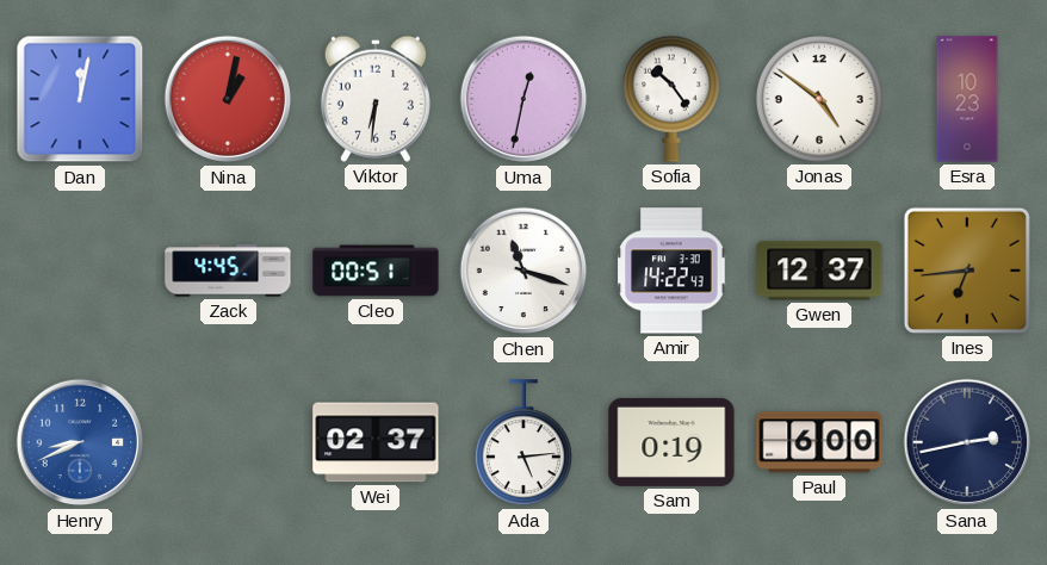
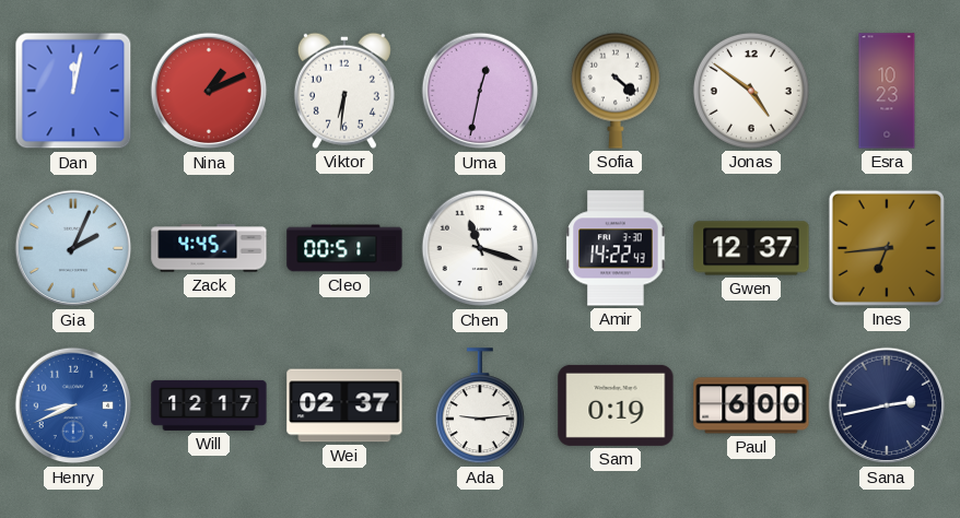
Nina: 1:02 -> 1:11
Sofia: 10:24 -> 4:22
Gia: none -> 2:04
Will: none -> 12:17
Ada: 5:14 -> 9:14
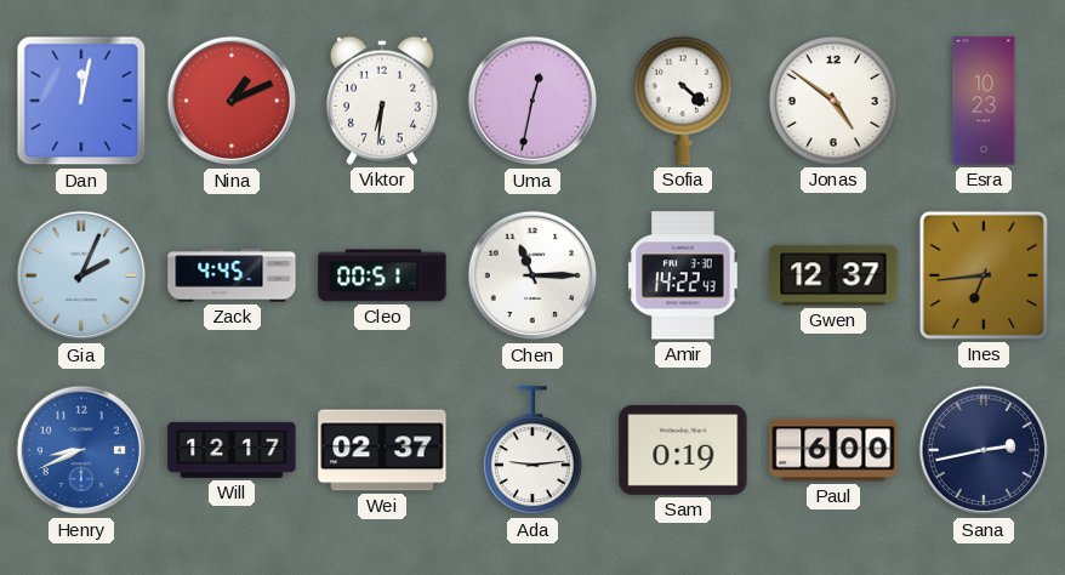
Chen: 11:18 -> 11:15
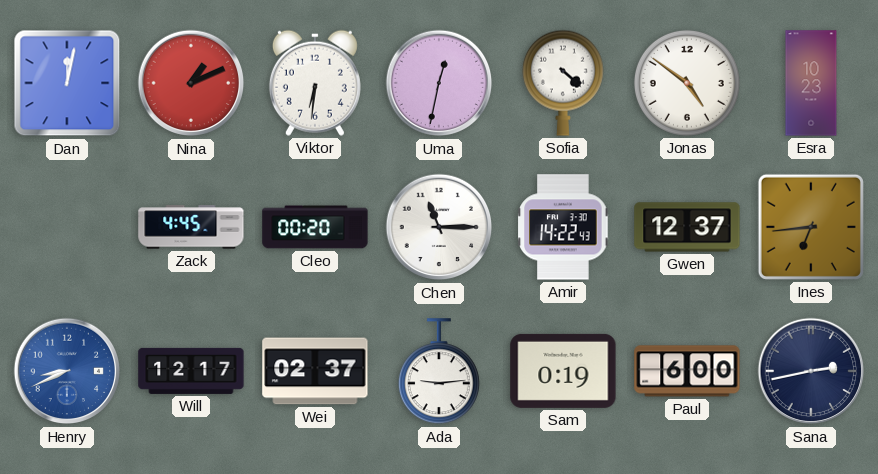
Gia: 2:04 -> none
Cleo: 00:51 -> 00:20
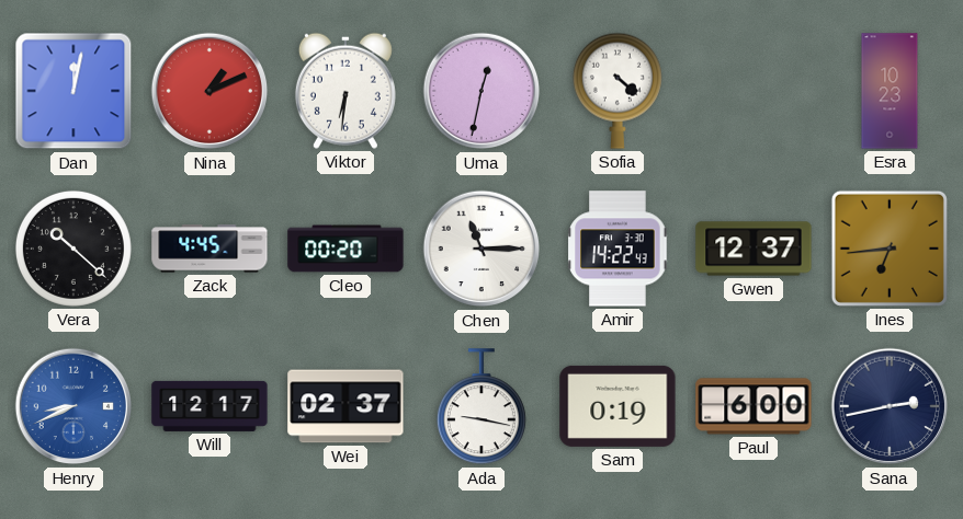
Jonas: 4:51 -> none
Vera: none -> 10:22
Ada: 9:14 -> 9:17
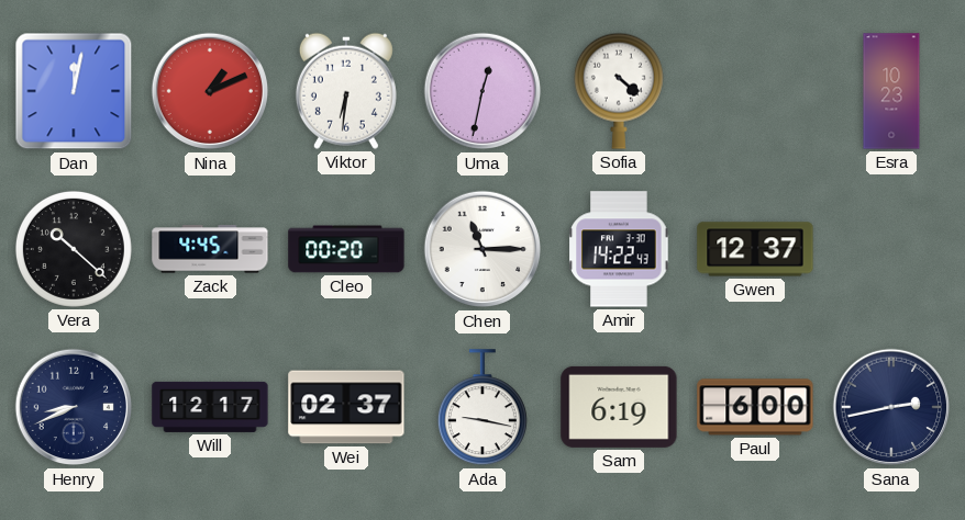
Ines: 6:44 -> none
Henry dial: blue -> navy
Sam: 0:19 -> 6:19
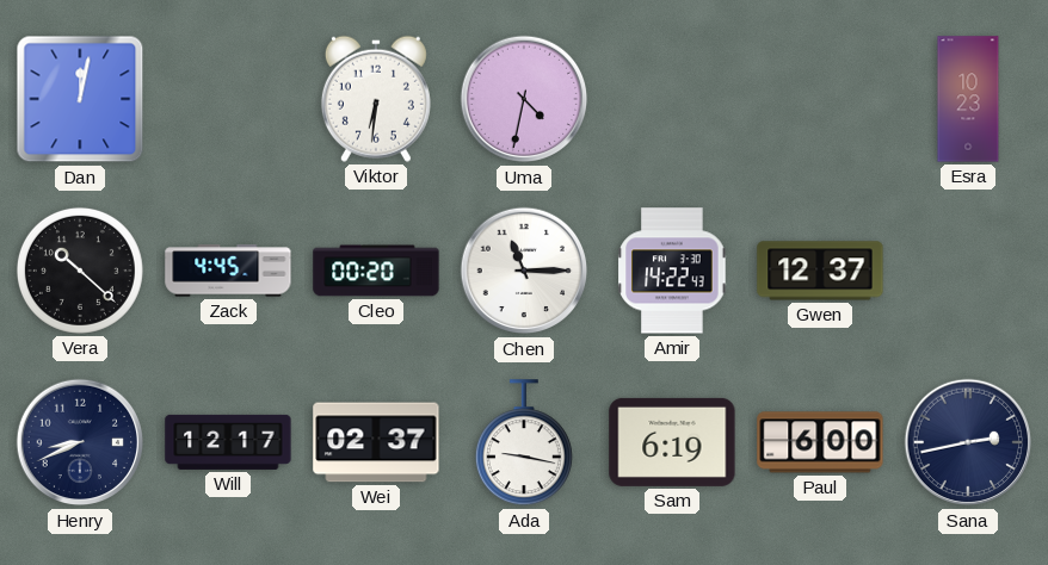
Nina: 1:11 -> none
Uma: 12:32 -> 4:32
Sofia: 4:22 -> none
